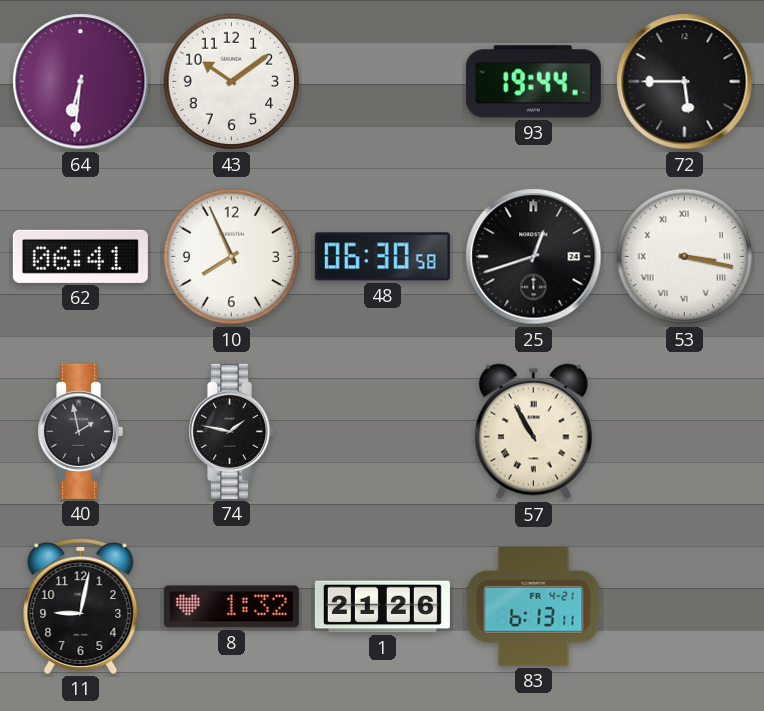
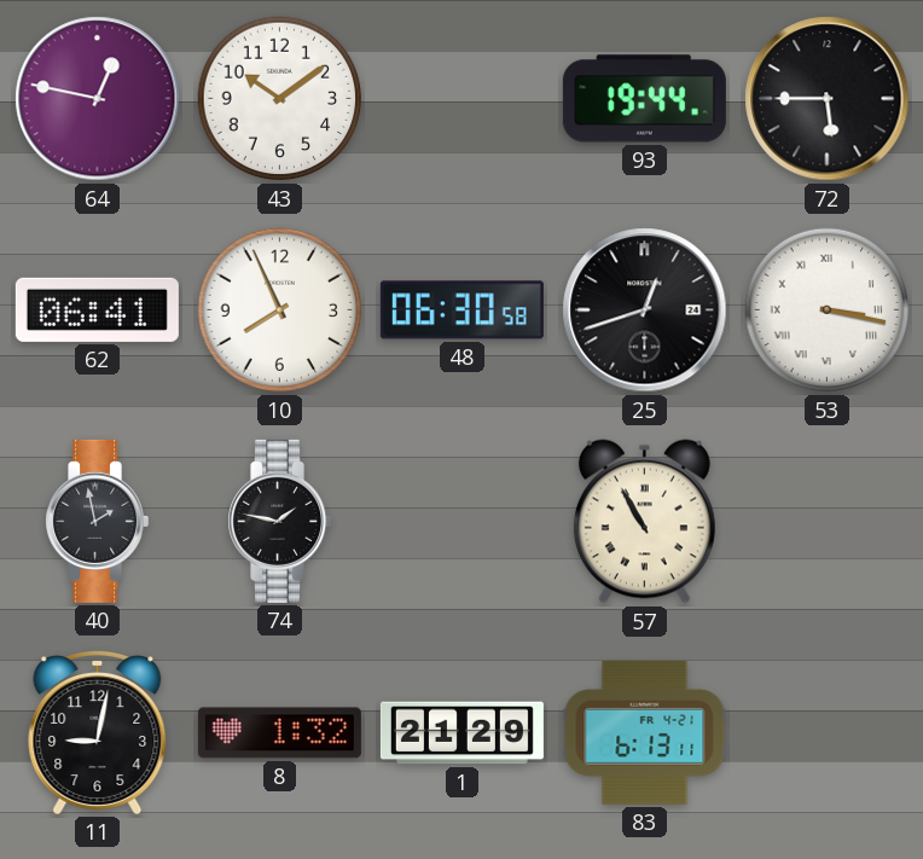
64: 6:31 -> 12:47
1: 21:26 -> 21:29
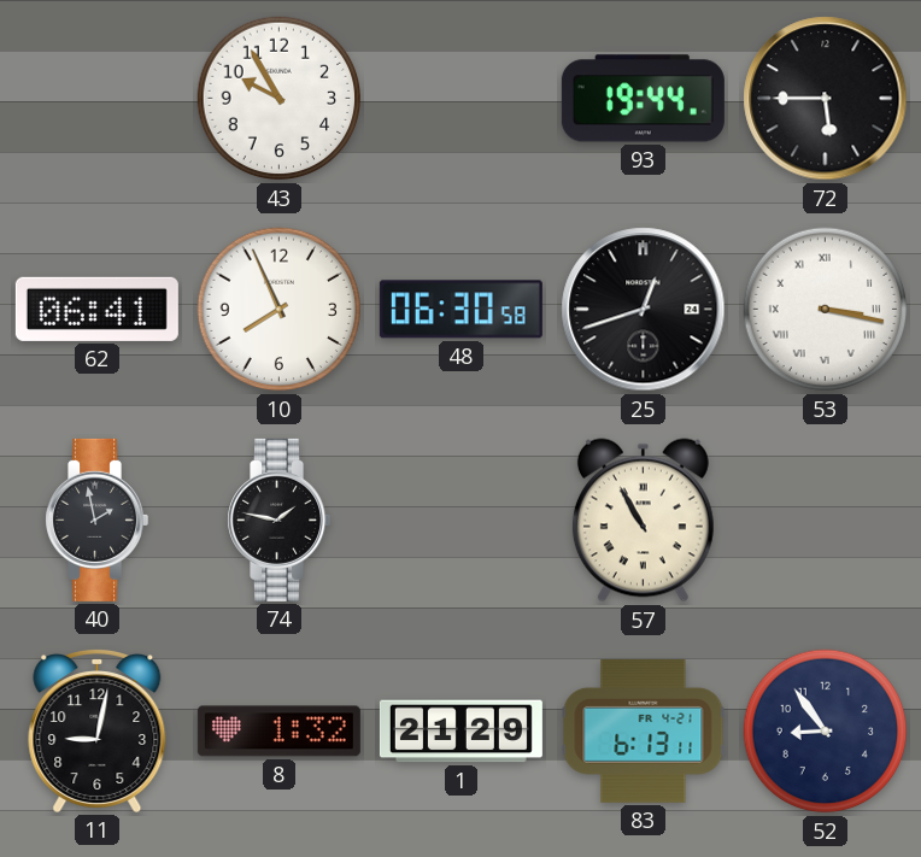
64: 12:47 -> none
43: 10:09 -> 9:55
52: none -> 8:54
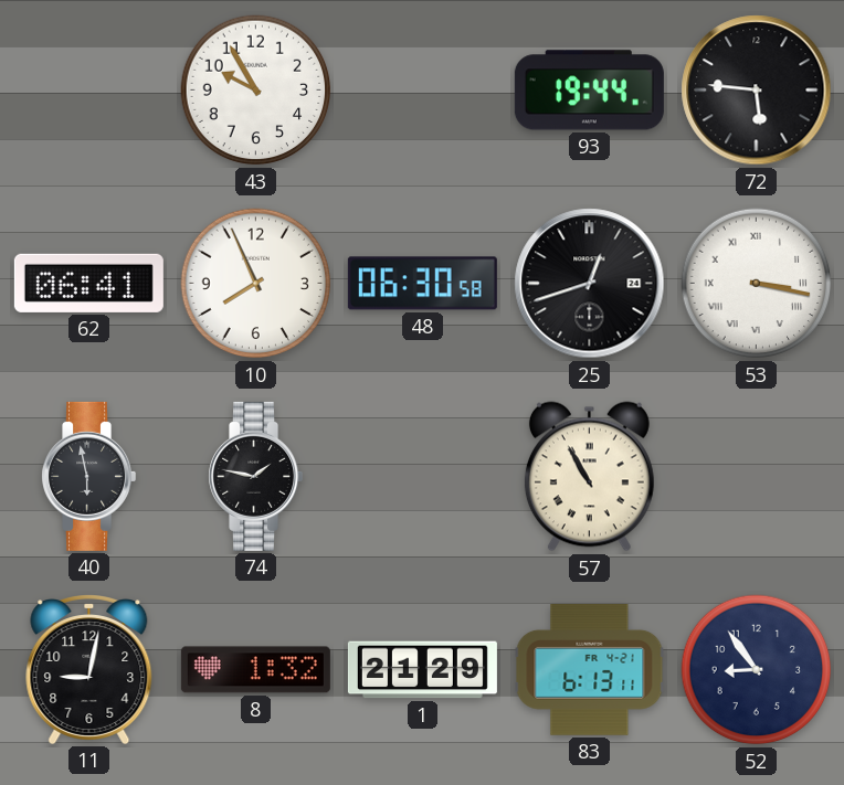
72: 5:45 -> 5:46
40: 1:58 -> 5:58
